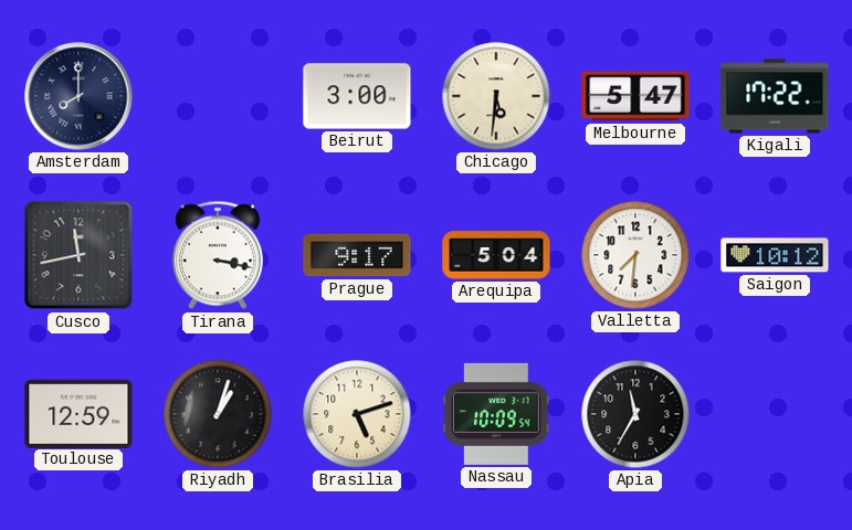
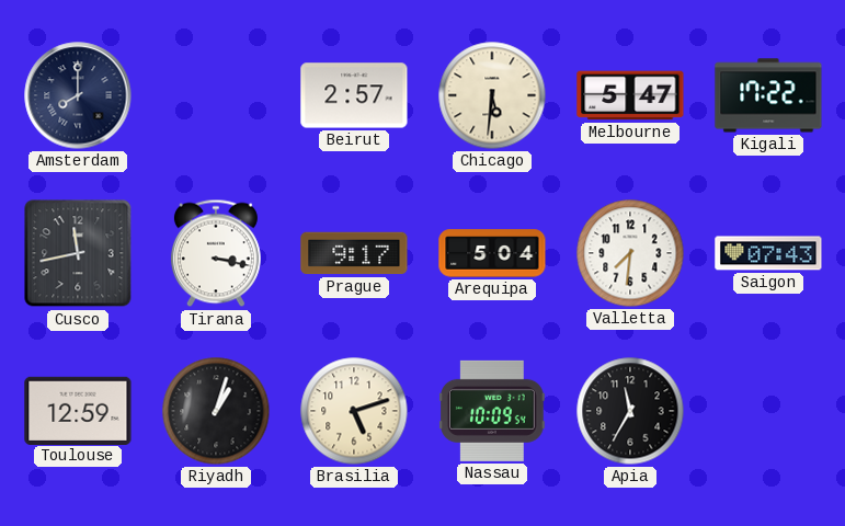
Beirut: 3:00 -> 2:57
Saigon: 10:12 -> 07:43
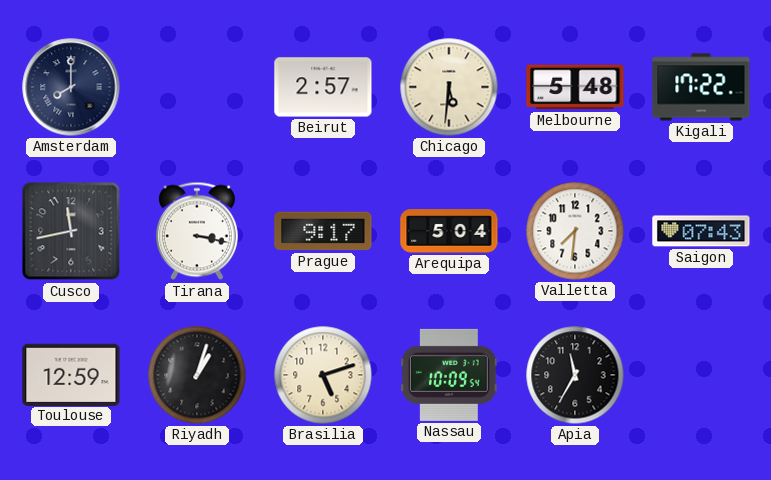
Melbourne: 5:47 -> 5:48
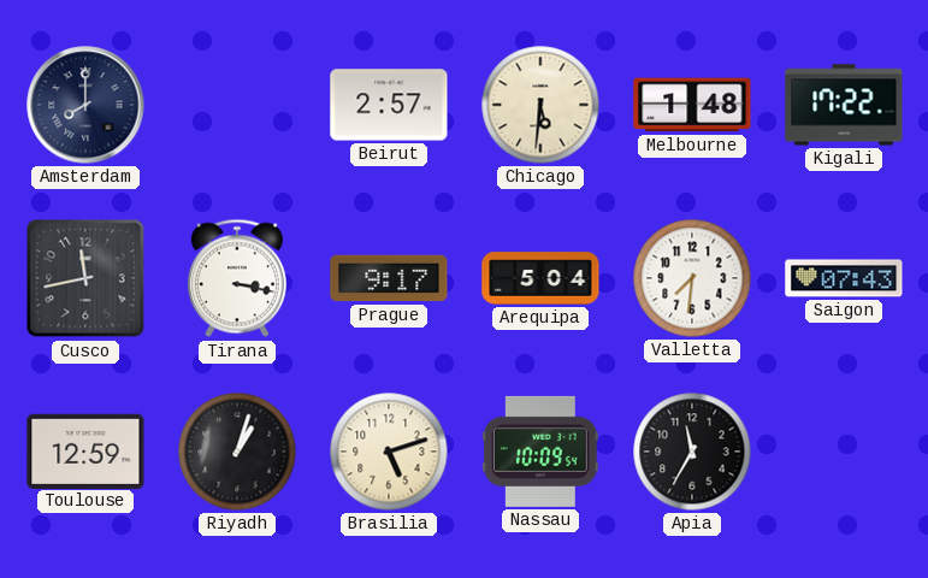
Melbourne: 5:48 -> 1:48
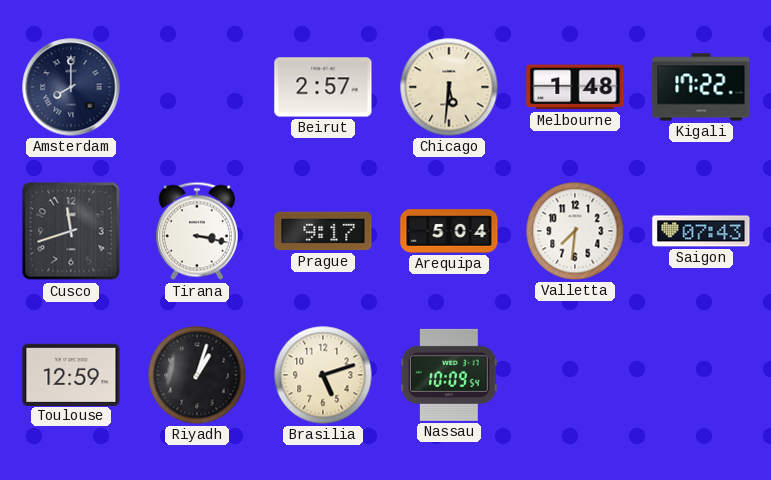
Cusco: 11:43 -> 11:42
Apia: 11:35 -> none
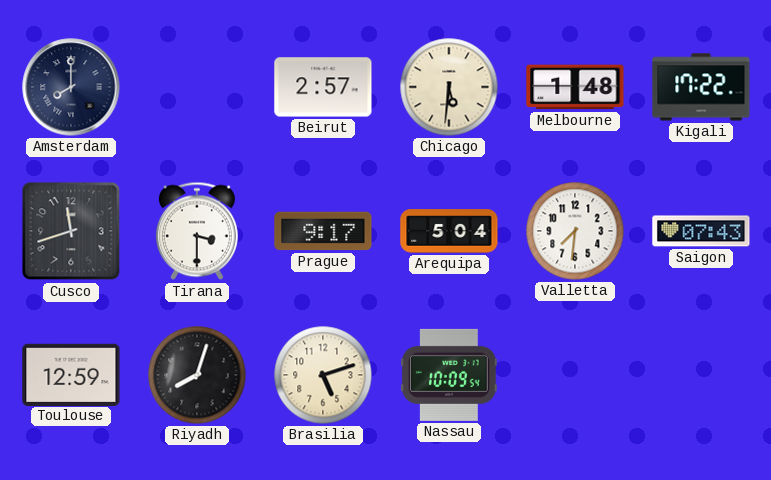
Tirana: 3:17 -> 3:30
Riyadh: 1:03 -> 8:03
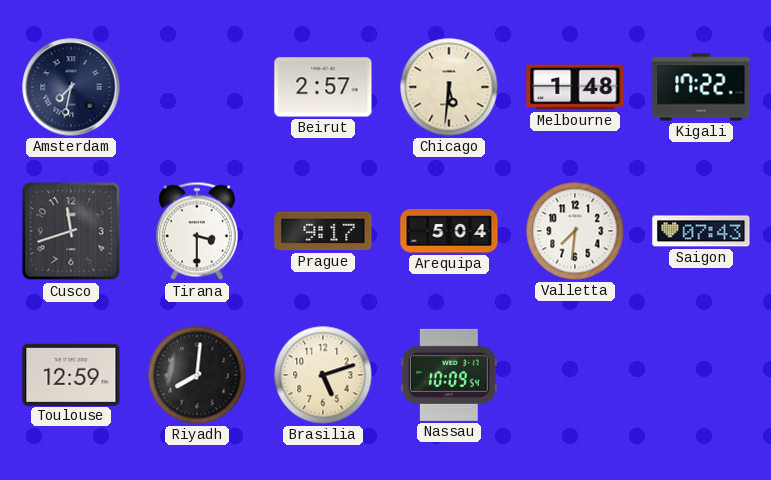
Amsterdam: 8:00 -> 7:32
Riyadh: 8:03 -> 8:01
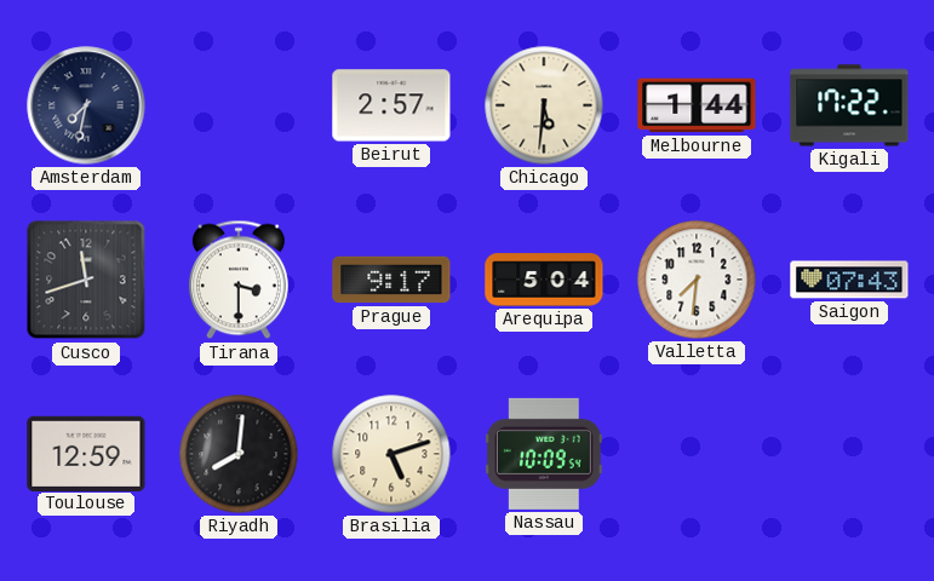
Melbourne: 1:48 -> 1:44
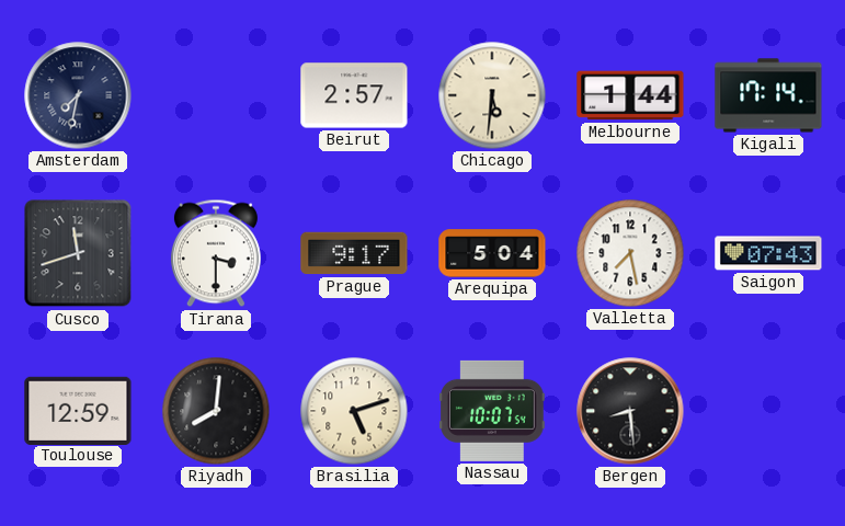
Kigali: 17:22 -> 17:14
Valletta: 7:31 -> 7:28
Nassau: 10:09 -> 10:07
Bergen: none -> 8:29
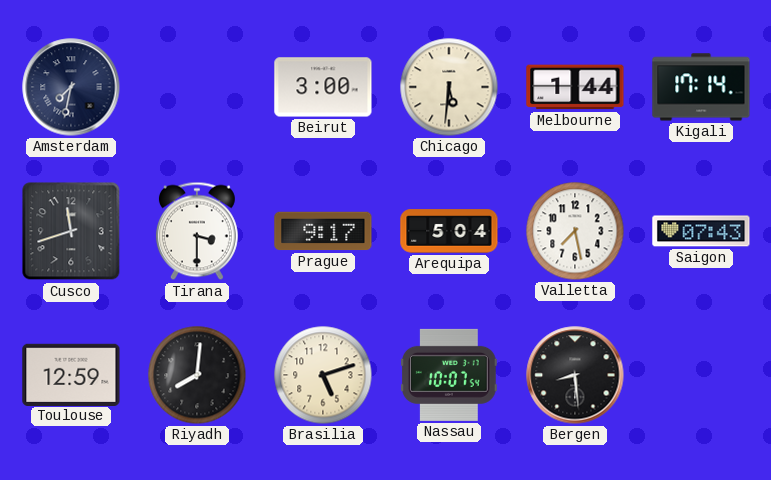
Beirut: 2:57 -> 3:00
